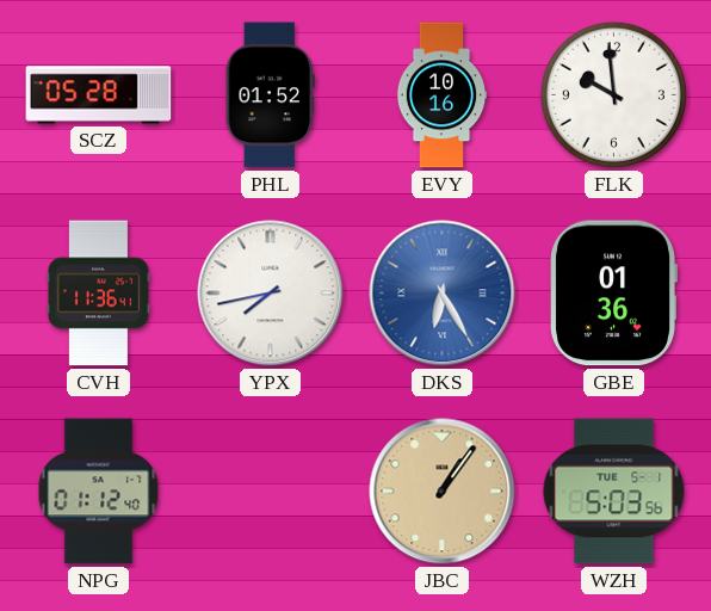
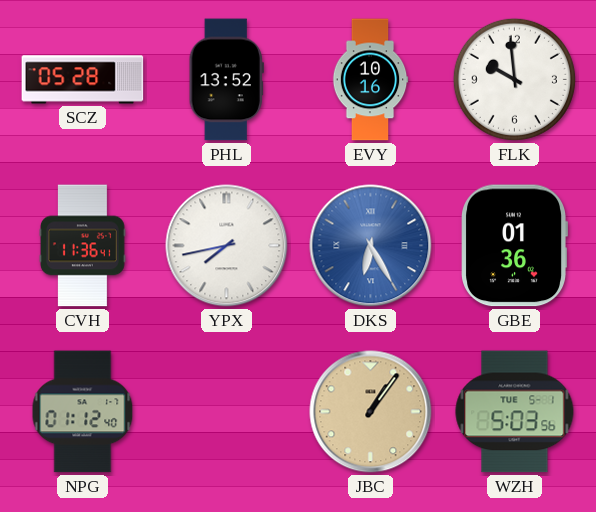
PHL: 01:52 -> 13:52
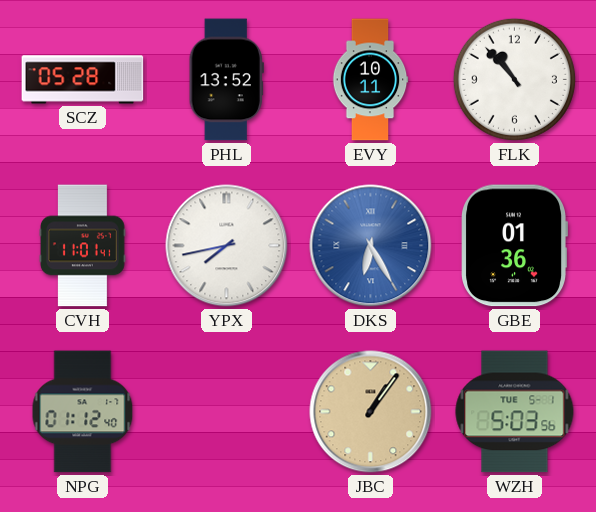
EVY: 10:16 -> 10:11
FLK: 9:59 -> 10:53
CVH: 11:36 -> 11:01
